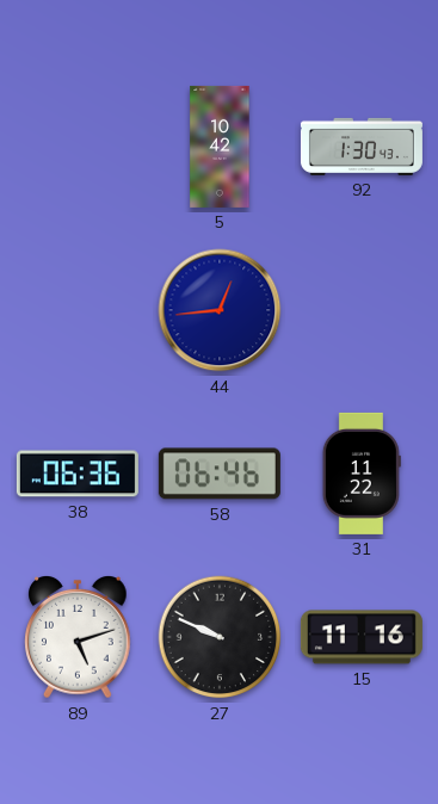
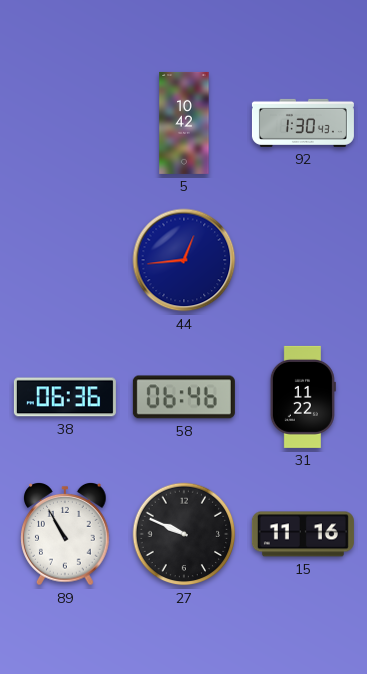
89: 5:12 -> 10:55
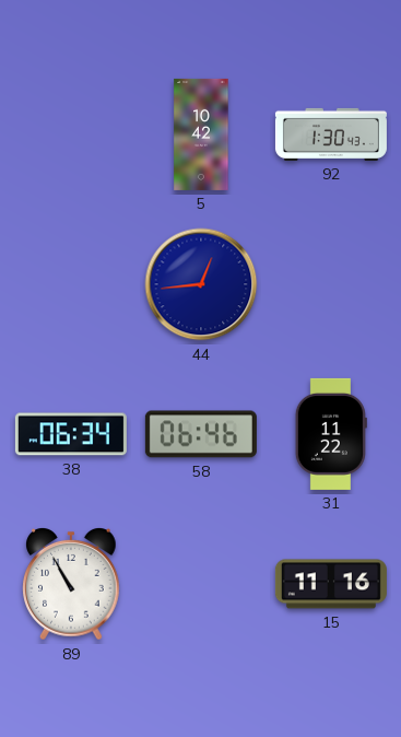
38: 06:36 -> 06:34
27: 9:49 -> none
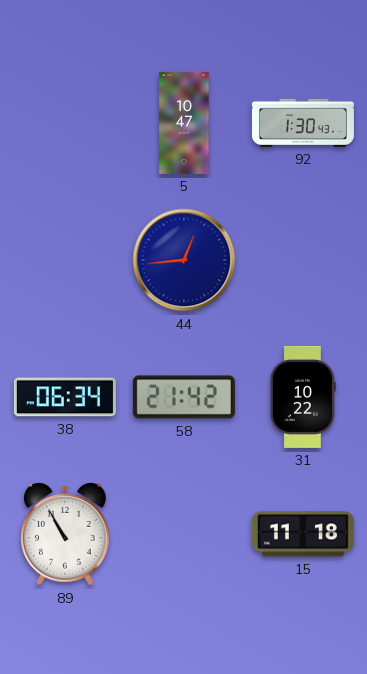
5: 10:42 -> 10:47
58: 06:46 -> 21:42
31: 11:22 -> 10:22
15: 11:16 -> 11:18
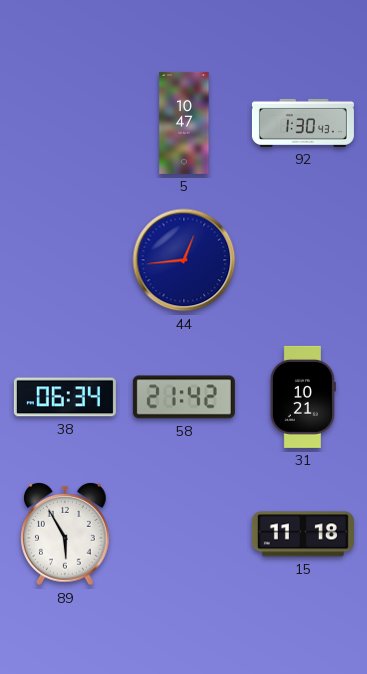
31: 10:22 -> 10:21
89: 10:55 -> 5:55
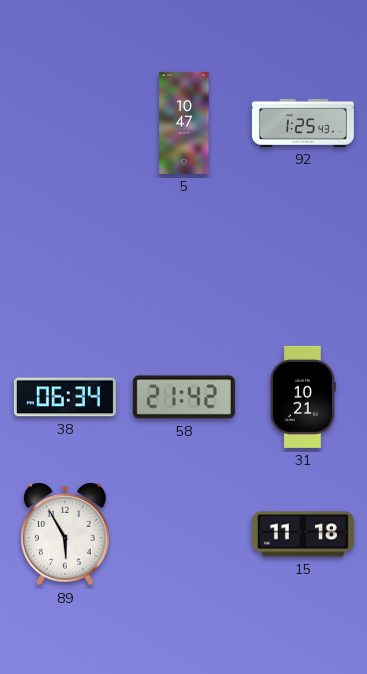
92: 1:30 -> 1:25
44: 12:44 -> none
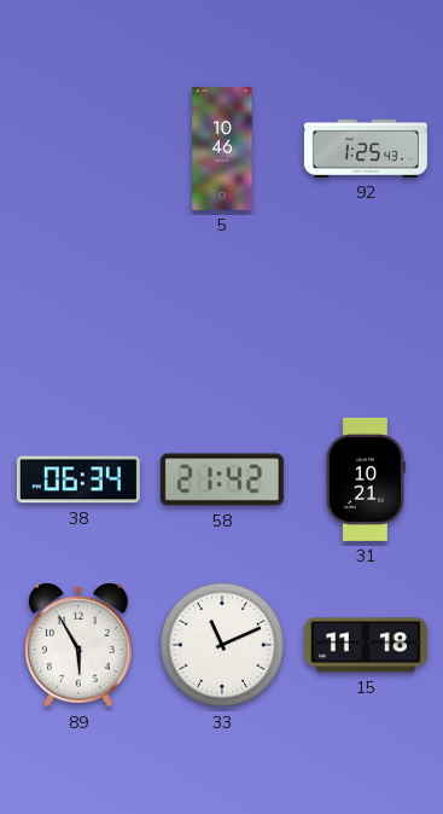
5: 10:47 -> 10:46
33: none -> 11:11
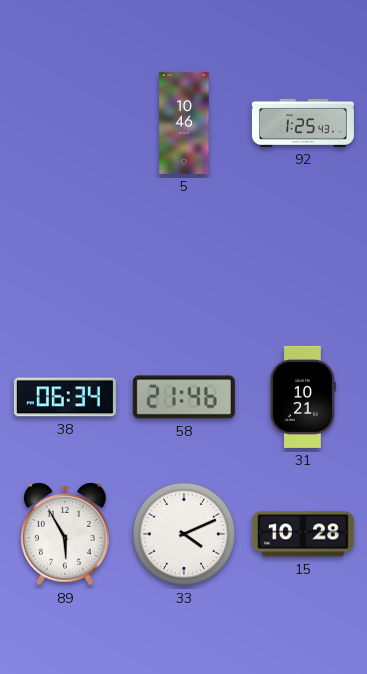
58: 21:42 -> 21:46
33: 11:11 -> 4:11
15: 11:18 -> 10:28
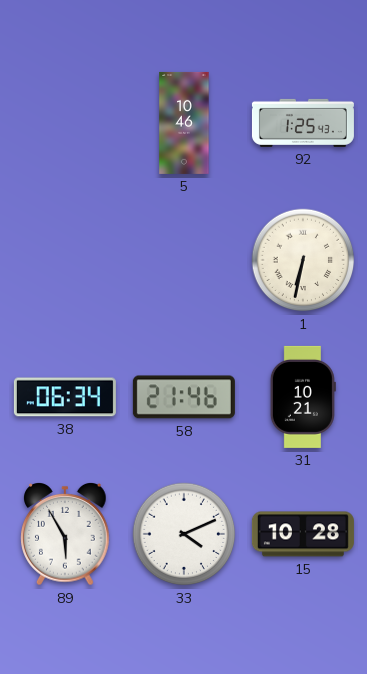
1: none -> 6:32
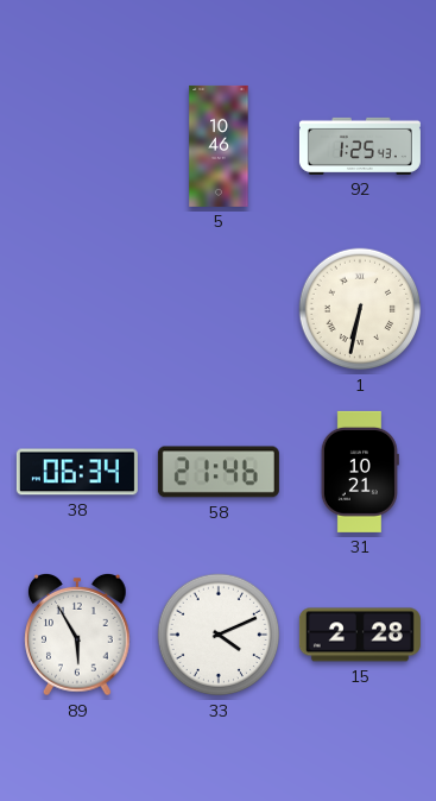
15: 10:28 -> 2:28
